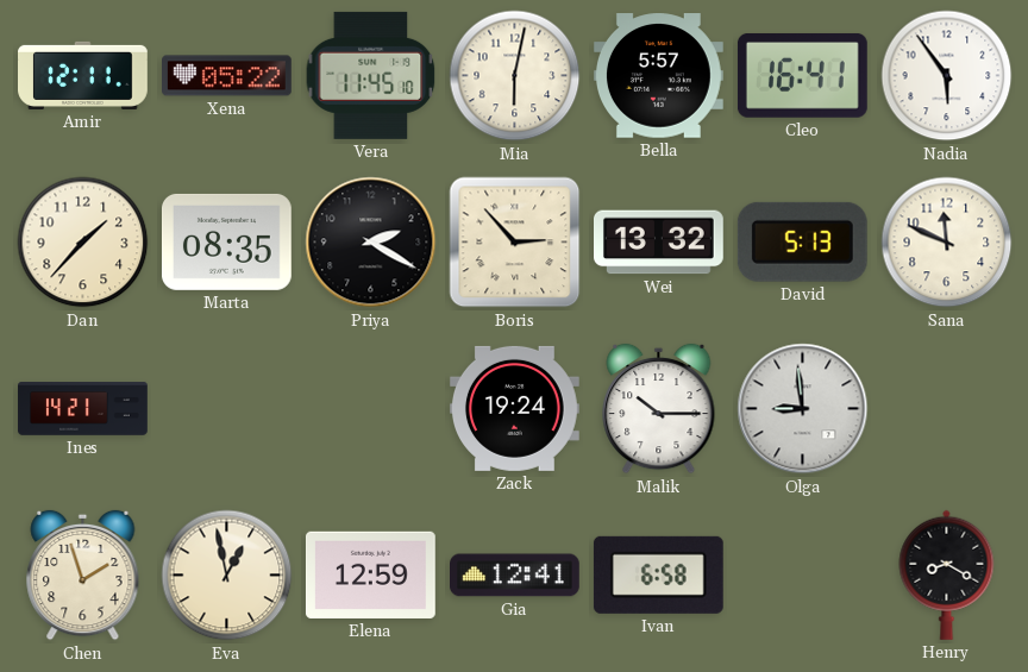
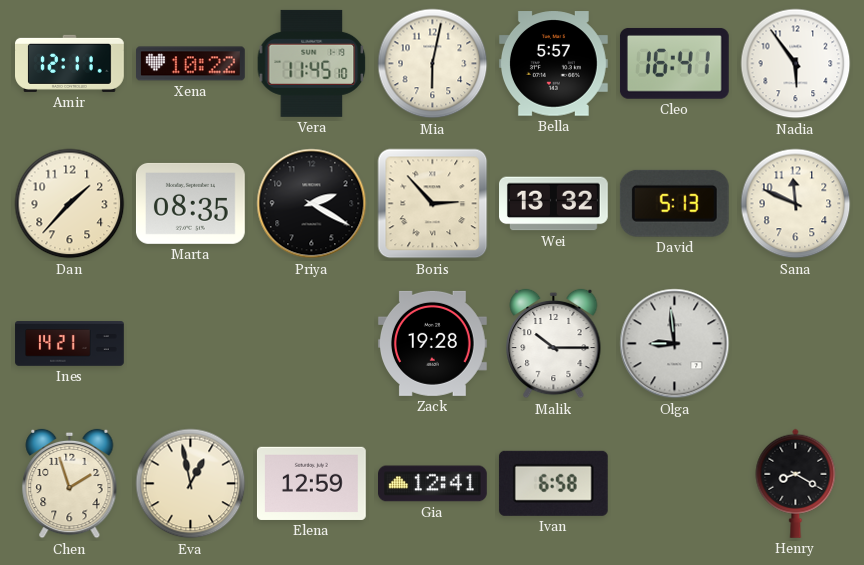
Xena: 05:22 -> 10:22
Zack: 19:24 -> 19:28
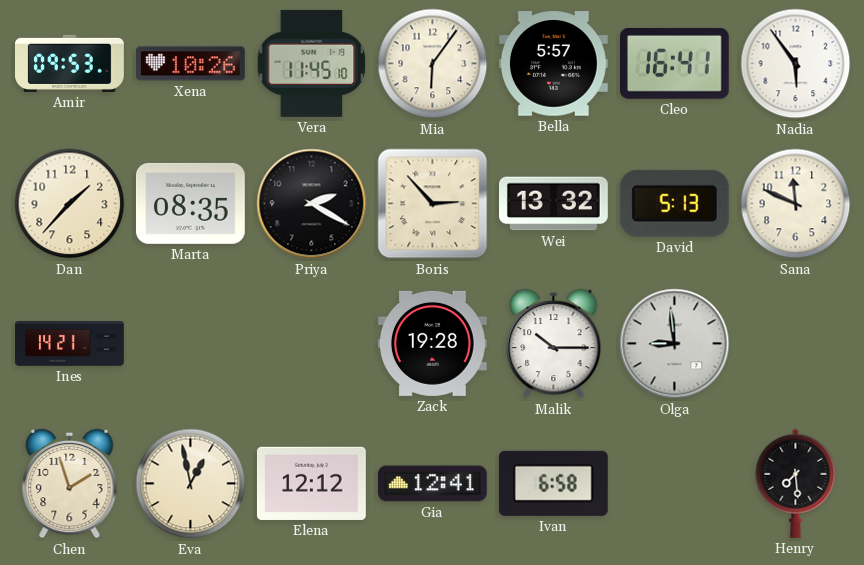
Amir: 12:11 -> 09:53
Xena: 10:22 -> 10:26
Mia: 6:02 -> 6:06
Elena: 12:59 -> 12:12
Henry: 8:20 -> 7:29
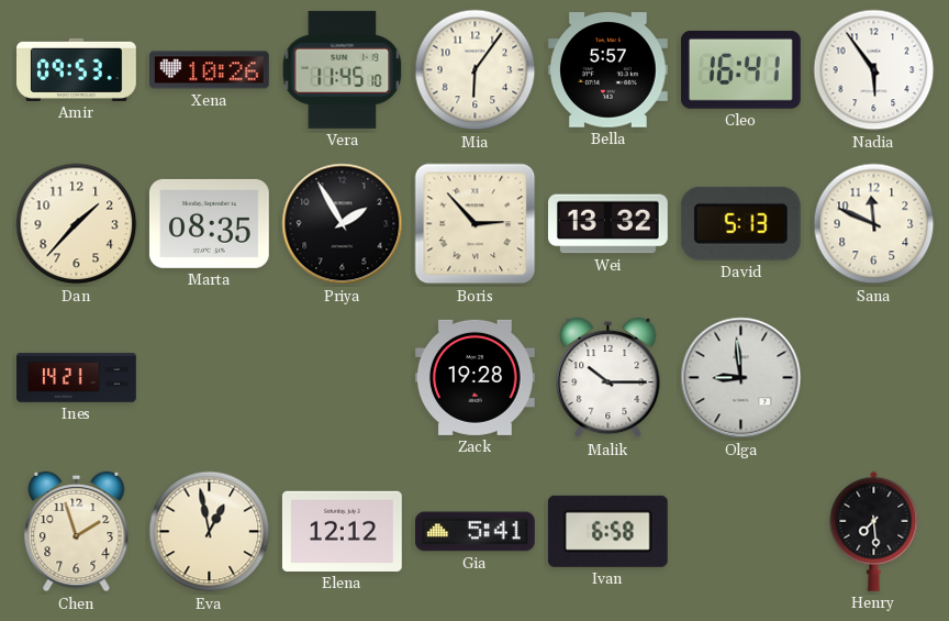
Priya: 2:20 -> 1:55
Gia: 12:41 -> 5:41
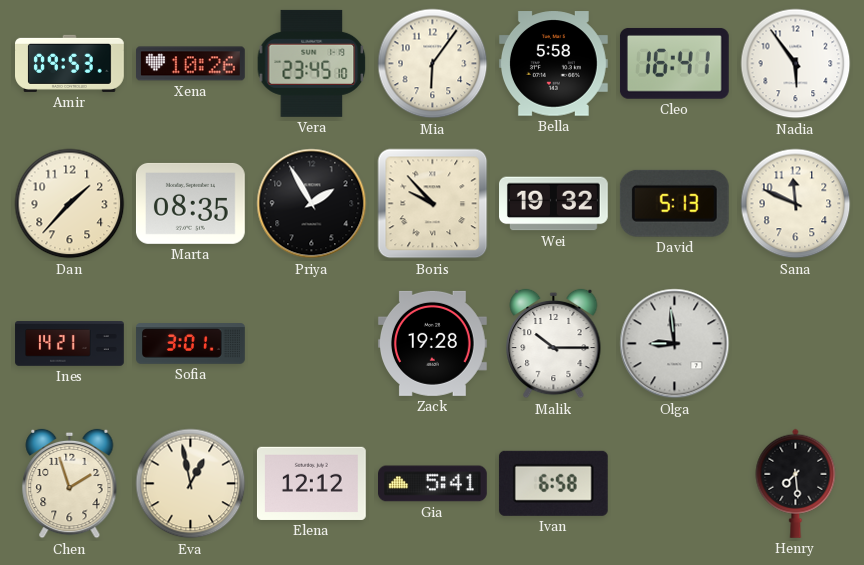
Vera: 11:45 -> 23:45
Bella: 5:57 -> 5:58
Boris: 2:53 -> 9:53
Wei: 13:32 -> 19:32
Sofia: none -> 3:01
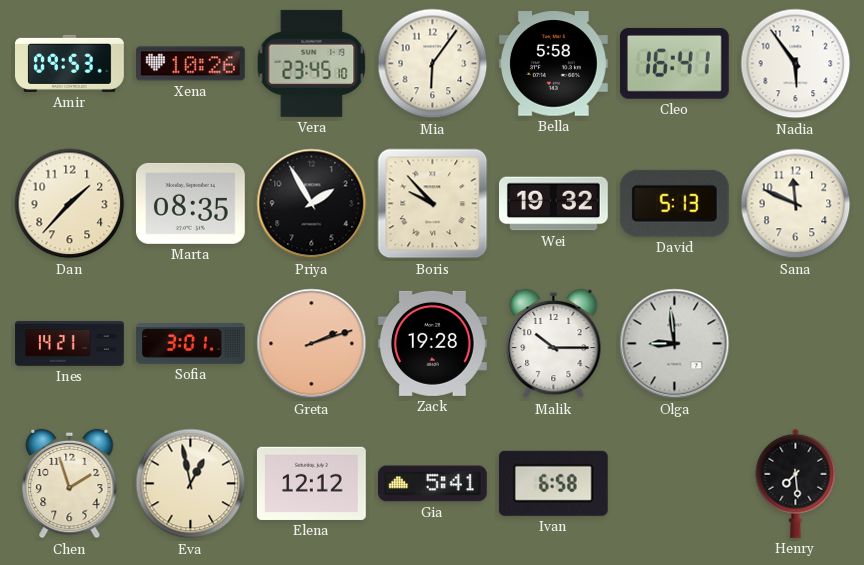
Greta: none -> 2:12
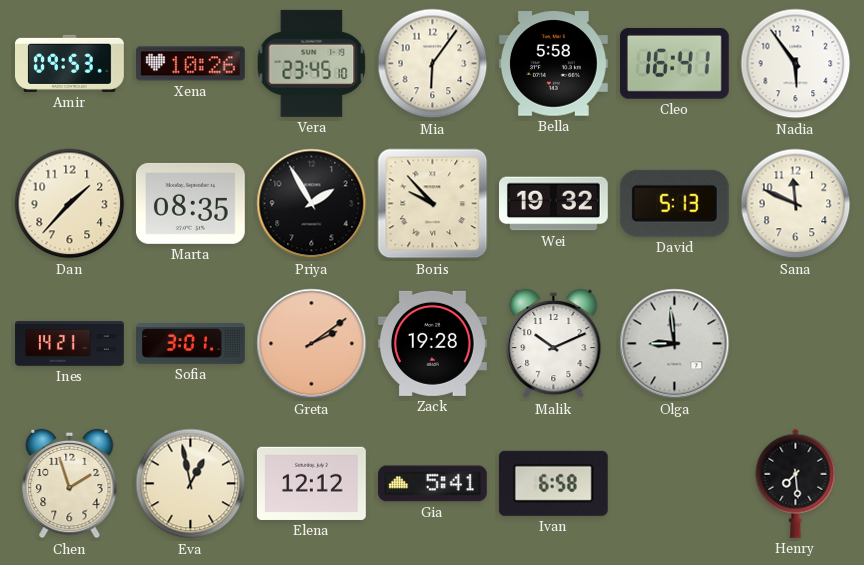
Greta: 2:12 -> 2:09
Malik: 10:15 -> 10:11
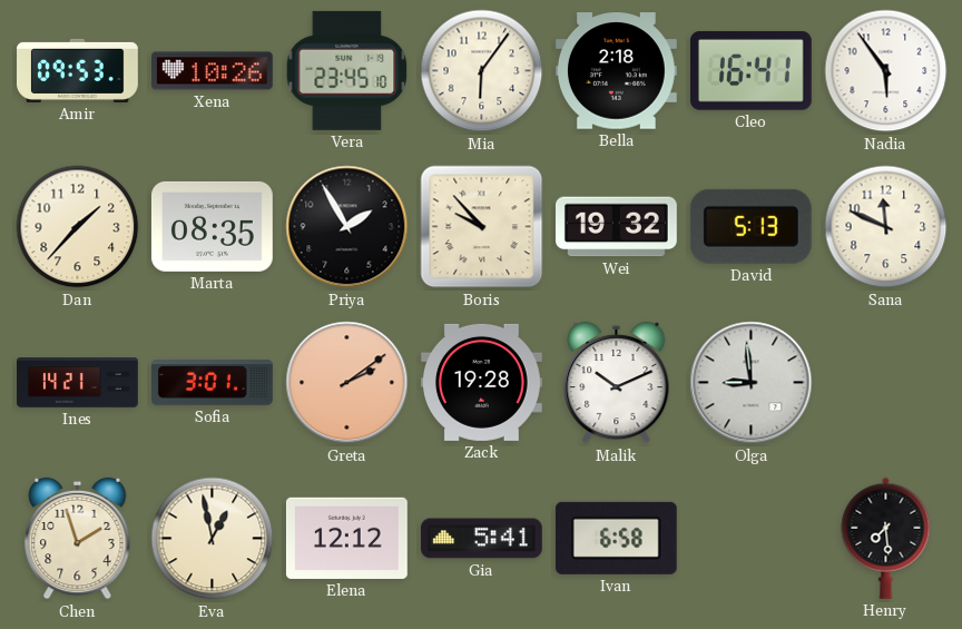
Bella: 5:58 -> 2:18
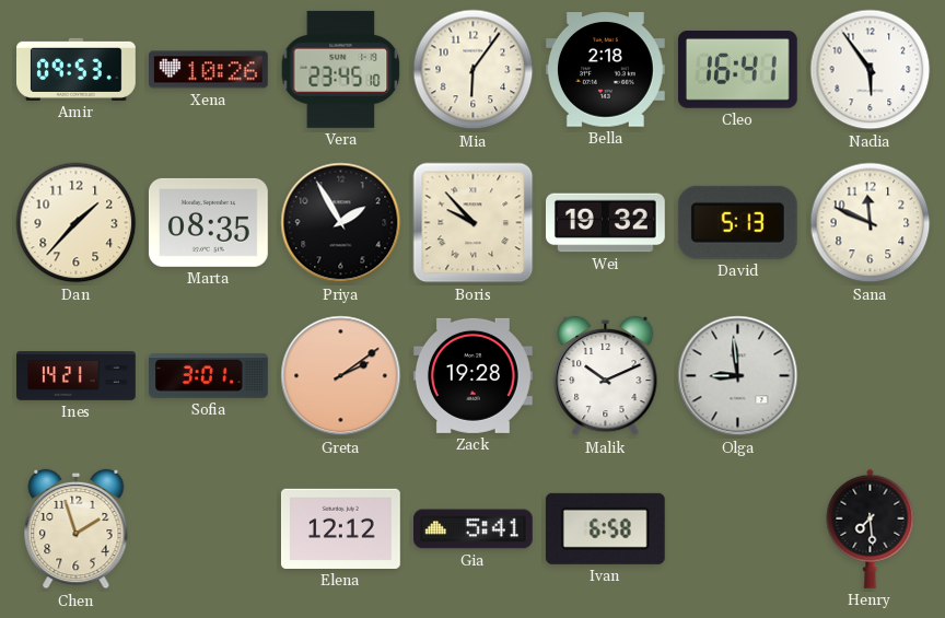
Eva: 12:58 -> none
